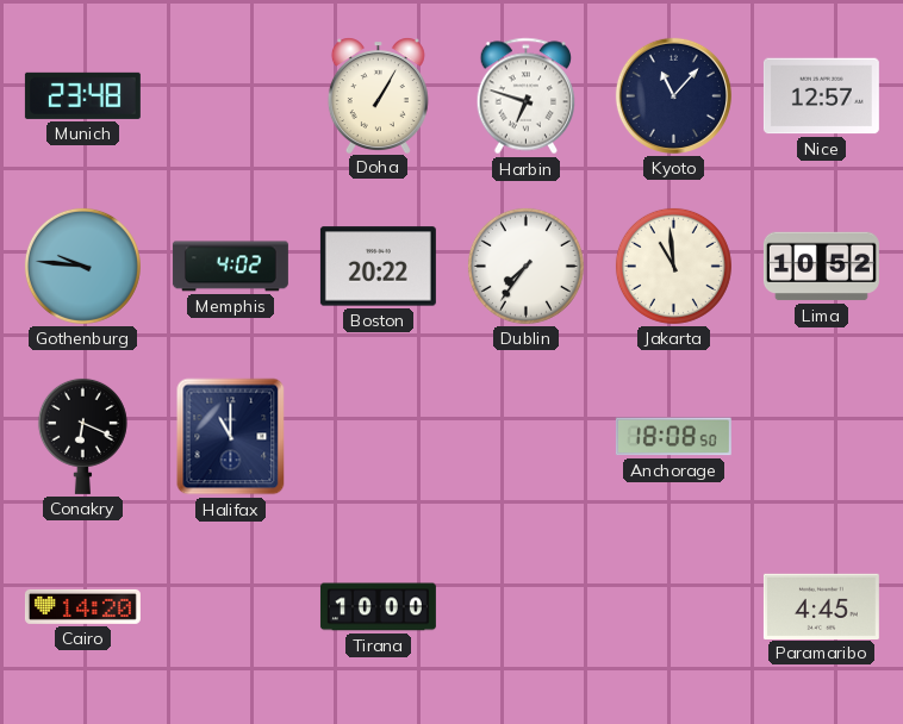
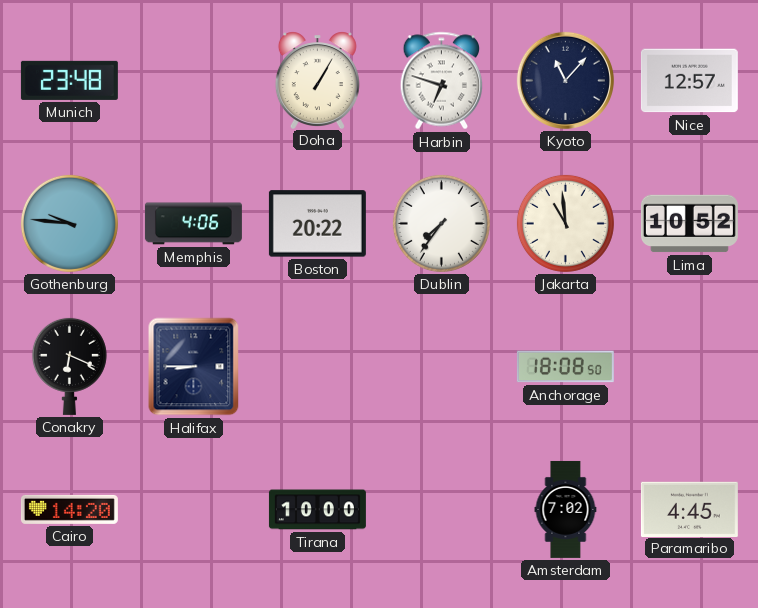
Memphis: 4:02 -> 4:06
Halifax: 11:00 -> 8:45
Amsterdam: none -> 7:02
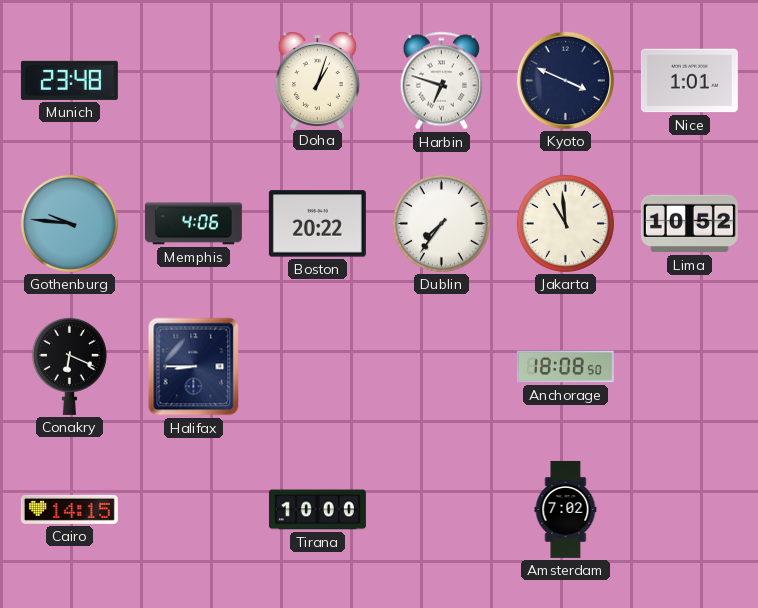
Doha: 1:05 -> 1:03
Kyoto: 11:07 -> 3:49
Nice: 12:57 -> 1:01
Cairo: 14:20 -> 14:15
Paramaribo: 4:45 -> none
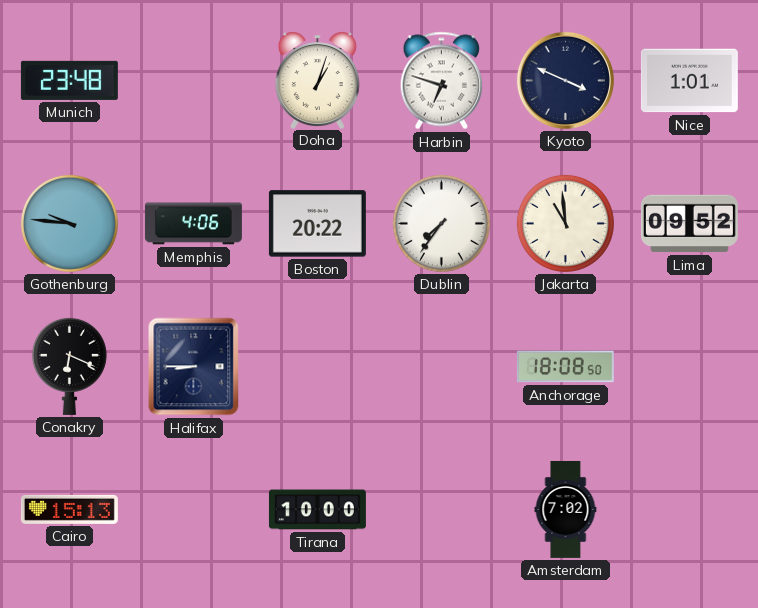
Lima: 10:52 -> 09:52
Cairo: 14:15 -> 15:13
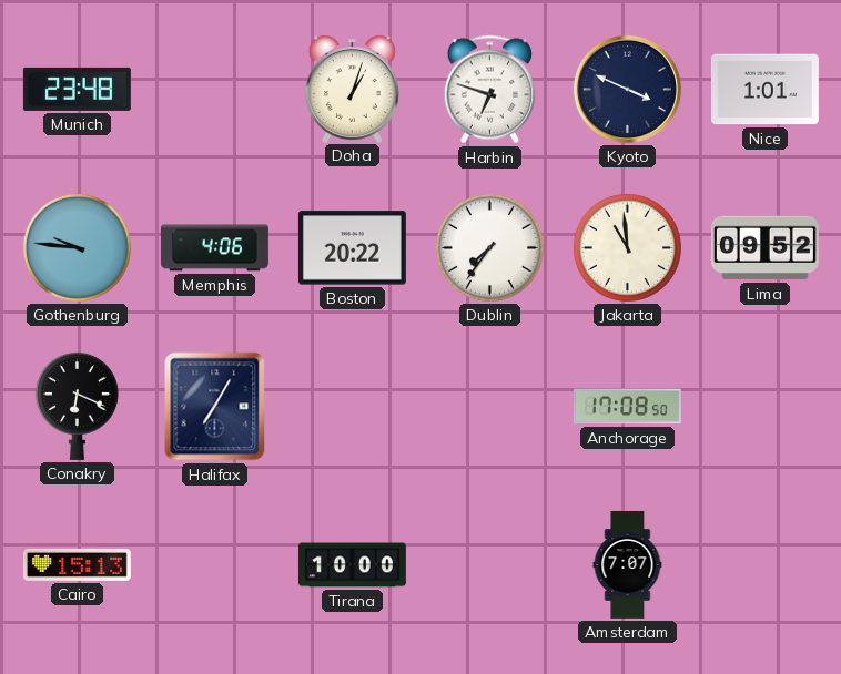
Halifax: 8:45 -> 7:05
Anchorage: 18:08 -> 17:08
Amsterdam: 7:02 -> 7:07
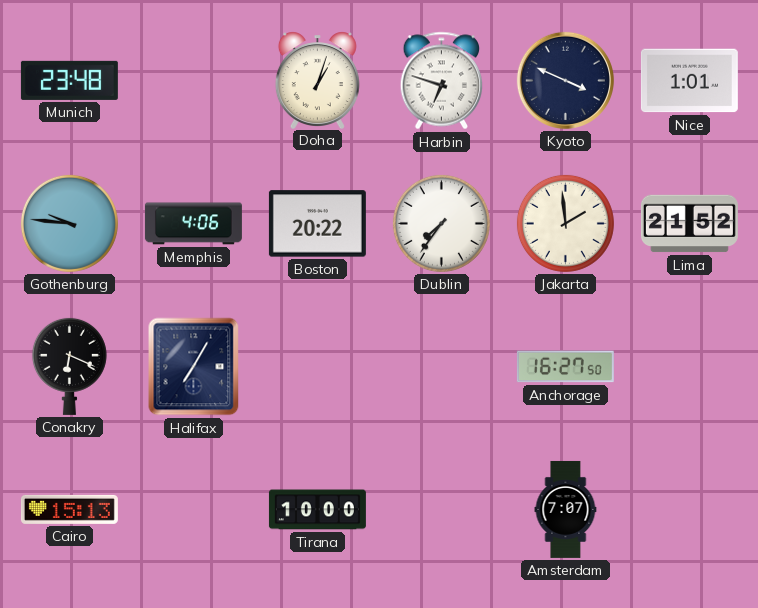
Jakarta: 10:59 -> 1:59
Lima: 09:52 -> 21:52
Anchorage: 17:08 -> 16:27
